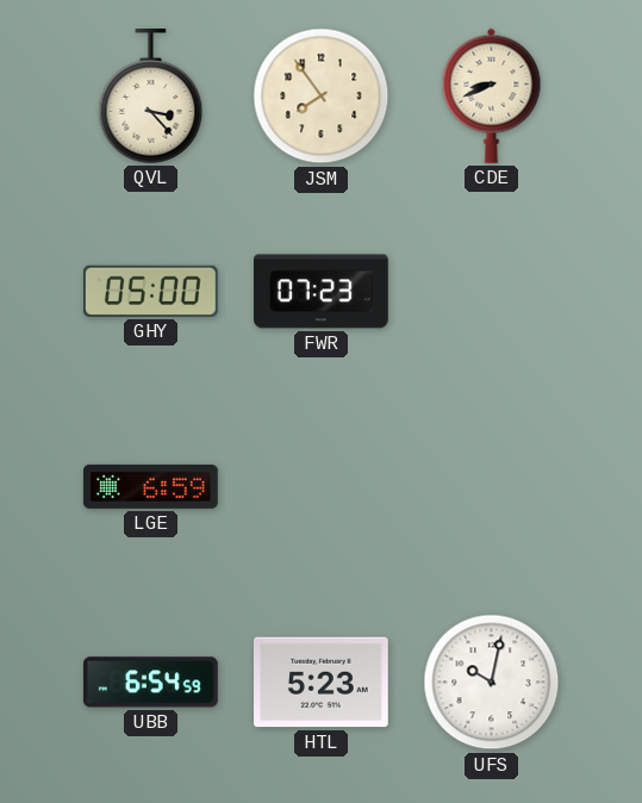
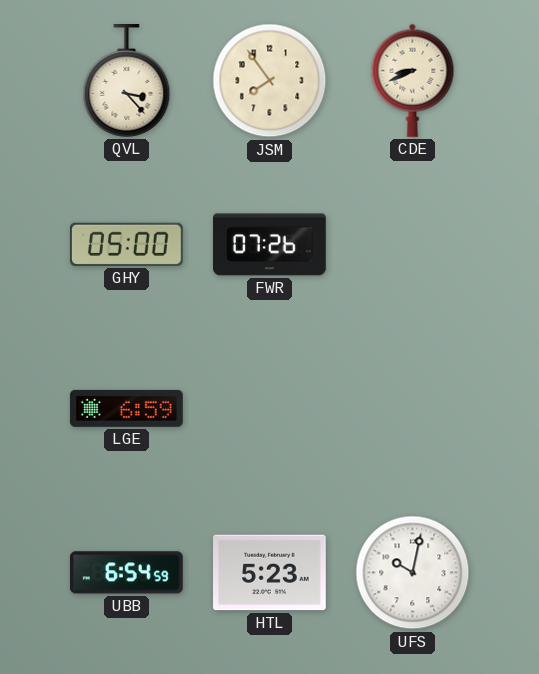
FWR: 07:23 -> 07:26
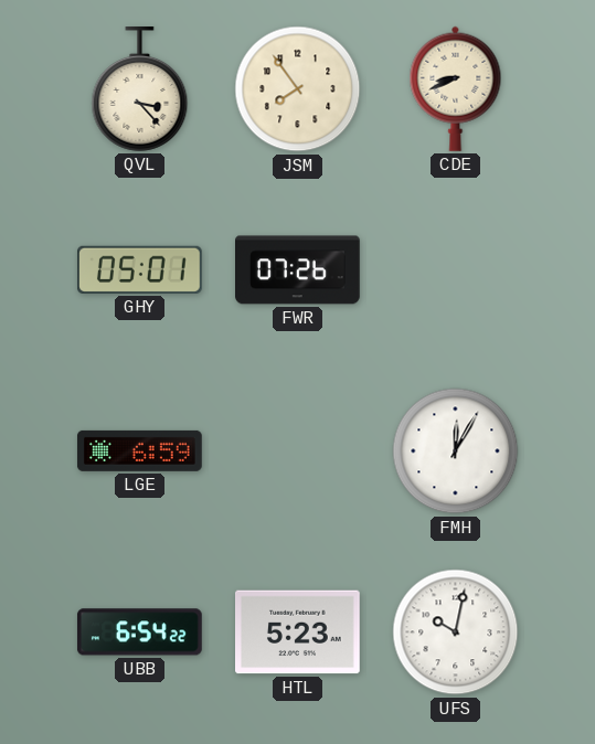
GHY: 05:00 -> 05:01
FMH: none -> 12:05
UBB: 6:54:59 -> 6:54:22
